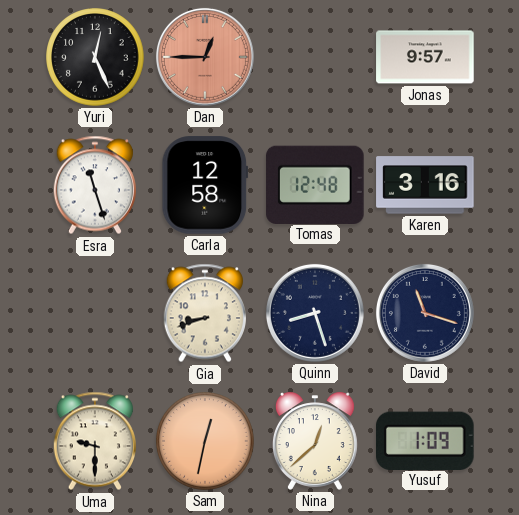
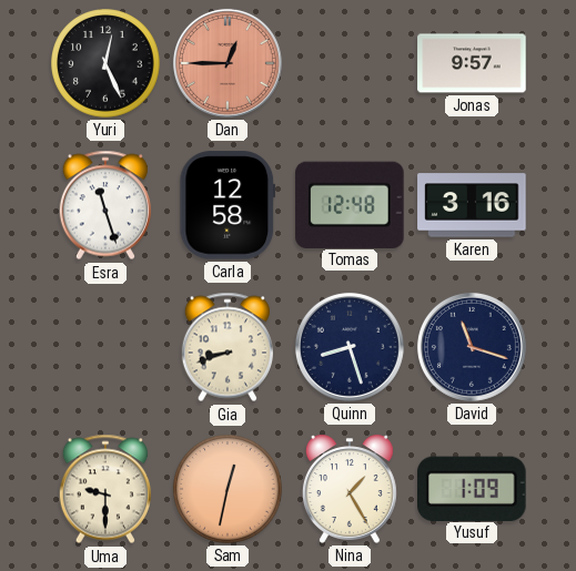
Nina: 12:38 -> 1:25
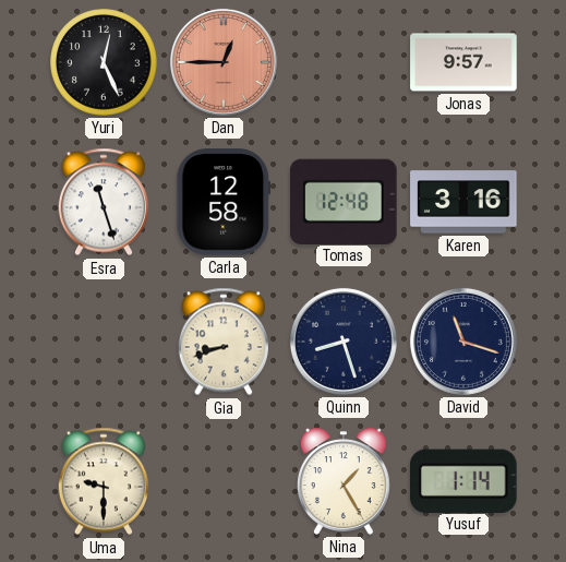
Sam: 12:32 -> none
Yusuf: 1:09 -> 1:14
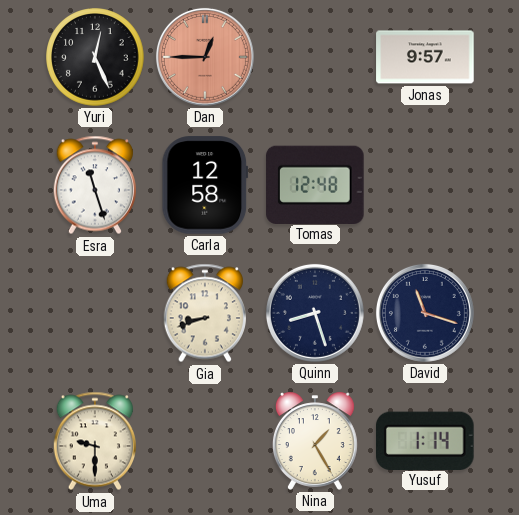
Karen: 3:16 -> none
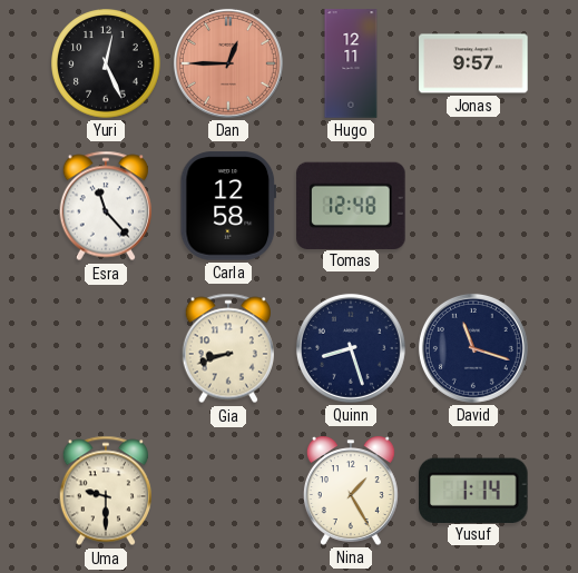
Hugo: none -> 12:11
Esra: 11:27 -> 11:23
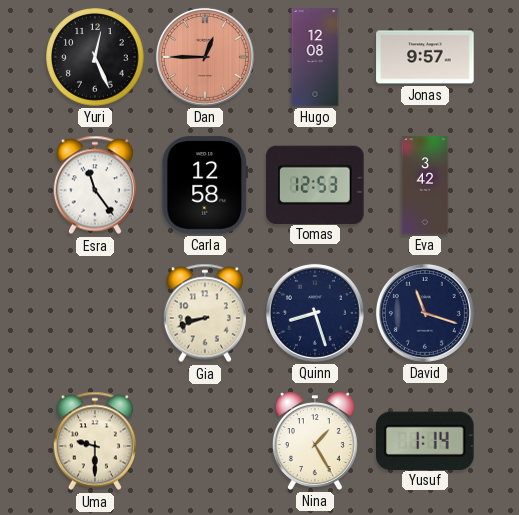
Hugo: 12:11 -> 12:08
Esra: 11:23 -> 11:24
Tomas: 12:48 -> 12:53
Eva: none -> 3:42
